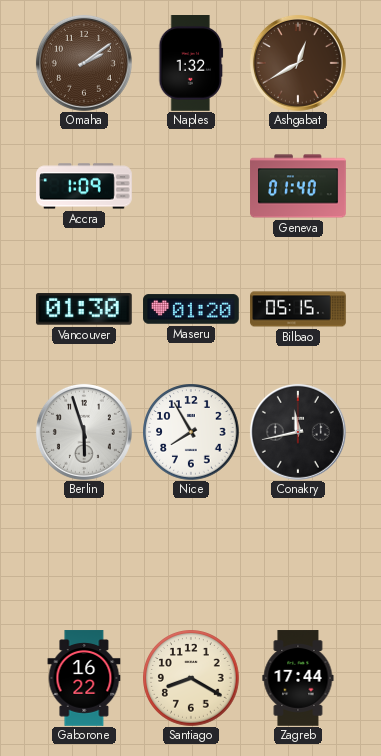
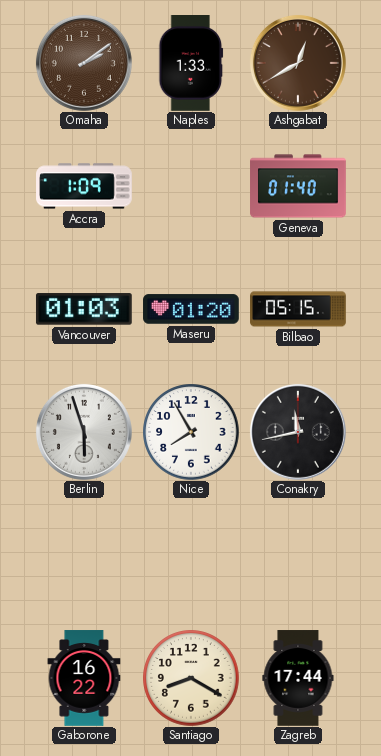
Naples: 1:32 -> 1:33
Vancouver: 01:30 -> 01:03
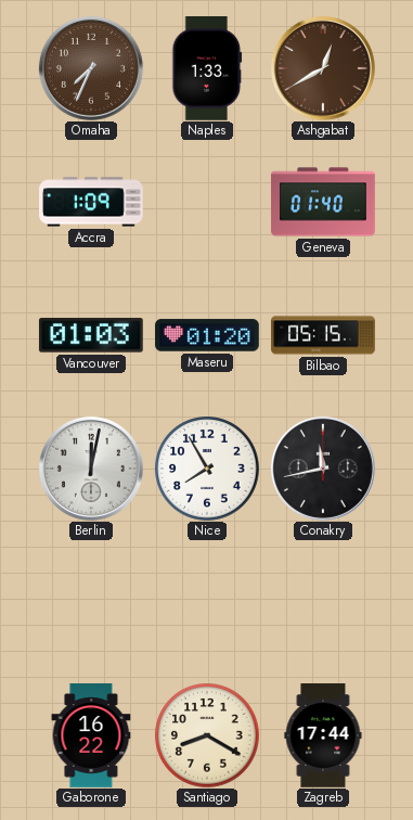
Omaha: 2:09 -> 7:34
Berlin: 5:57 -> 12:02
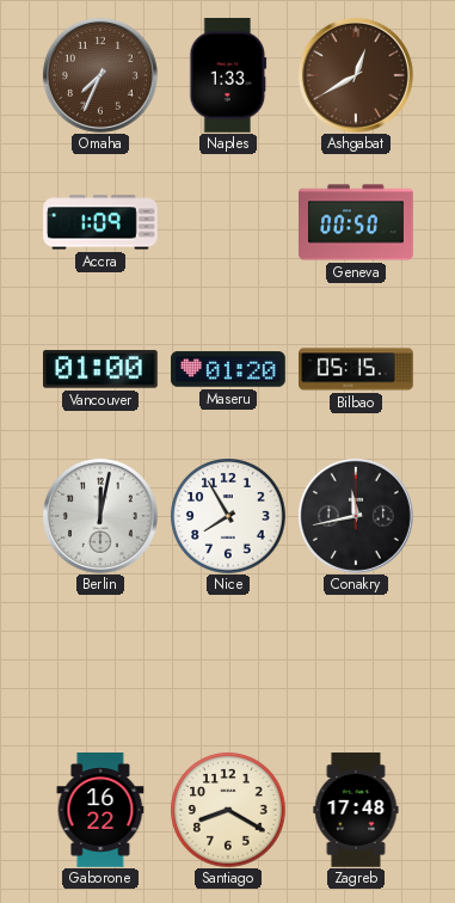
Geneva: 01:40 -> 00:50
Vancouver: 01:03 -> 01:00
Zagreb: 17:44 -> 17:48
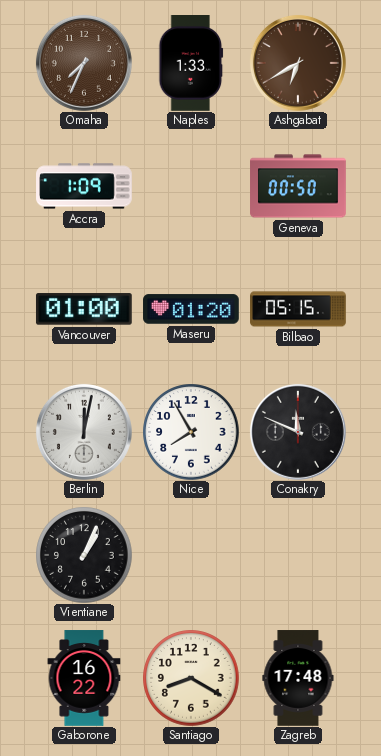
Ashgabat: 12:40 -> 6:40
Conakry: 11:43 -> 11:49
Vientiane: none -> 1:04
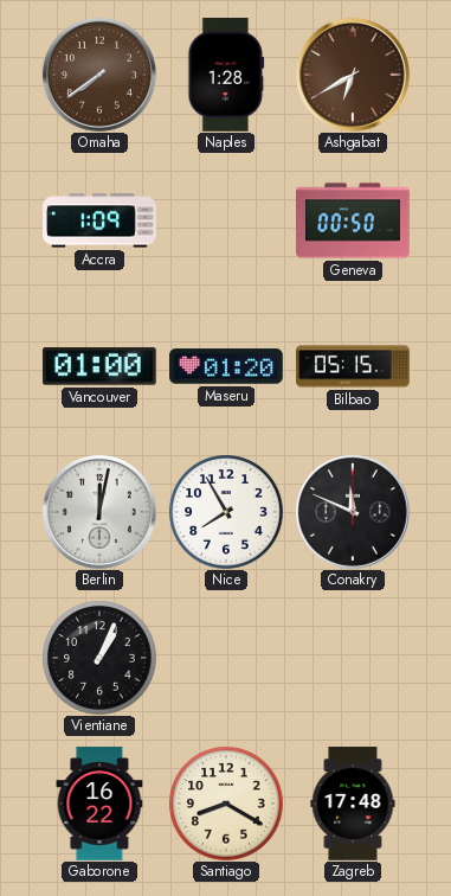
Omaha: 7:34 -> 7:39
Naples: 1:33 -> 1:28
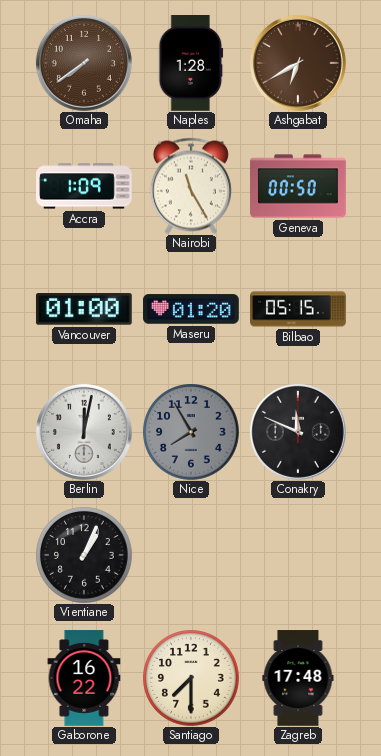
Nairobi: none -> 11:25
Nice dial: white -> grey
Santiago: 8:20 -> 7:30
